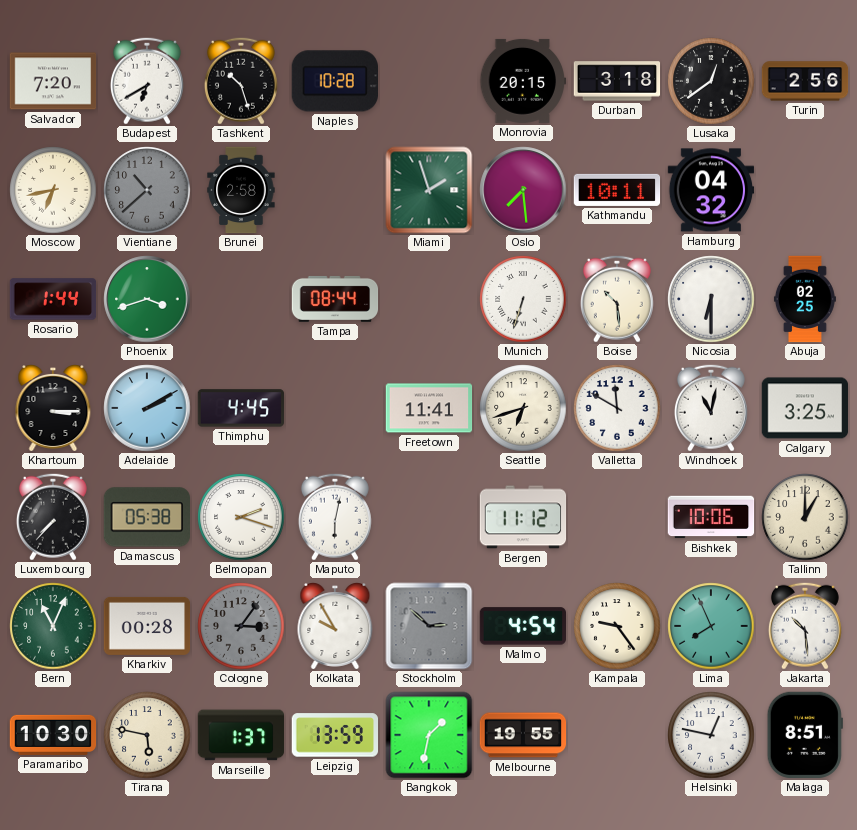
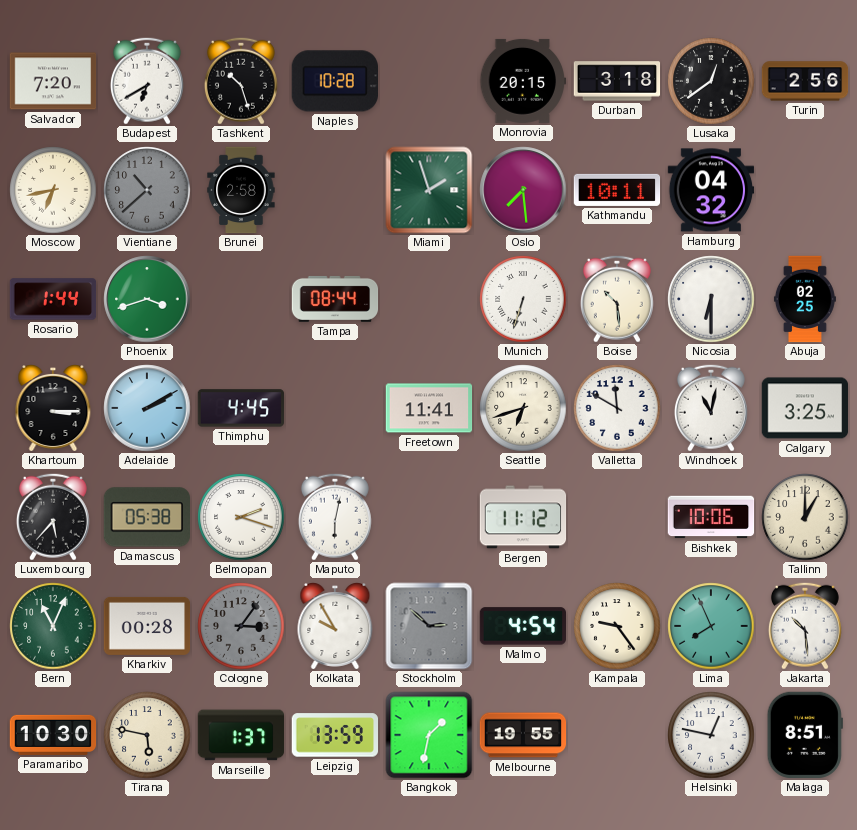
Luxembourg: 7:37 -> 5:37
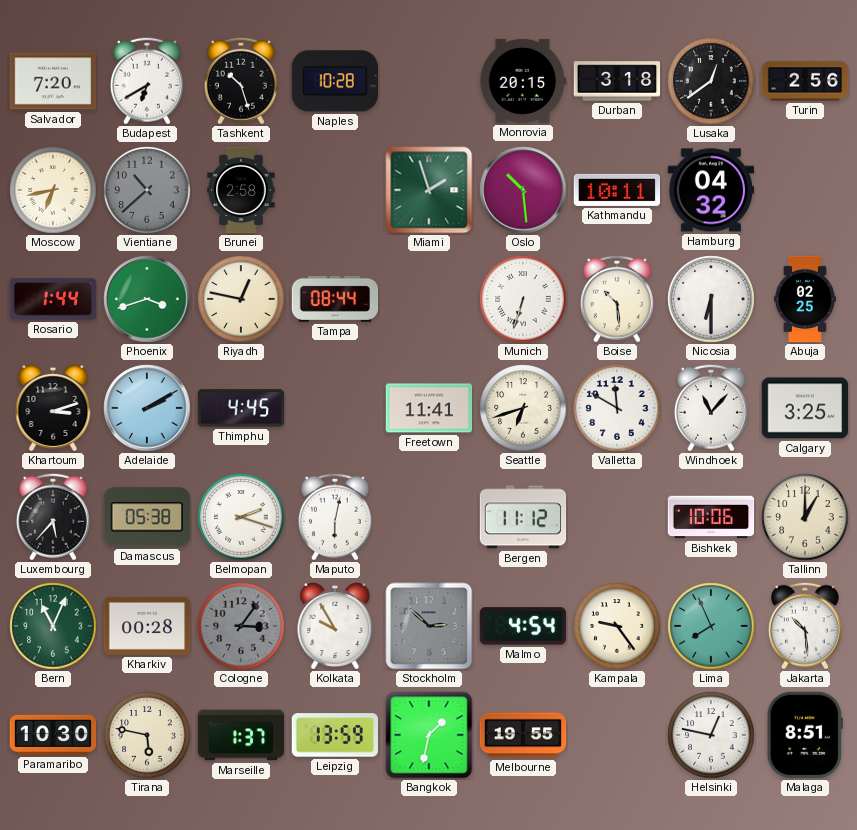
Oslo: 7:29 -> 10:29
Riyadh: none -> 12:47
Khartoum: 3:15 -> 3:12
Windhoek: 11:02 -> 11:07
